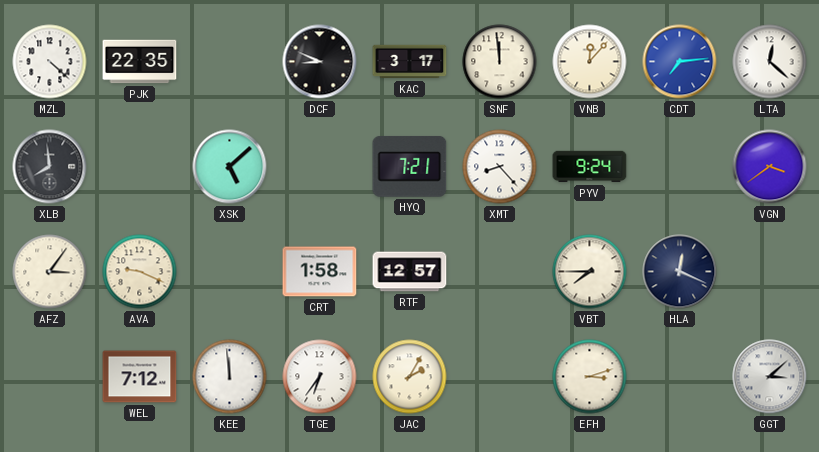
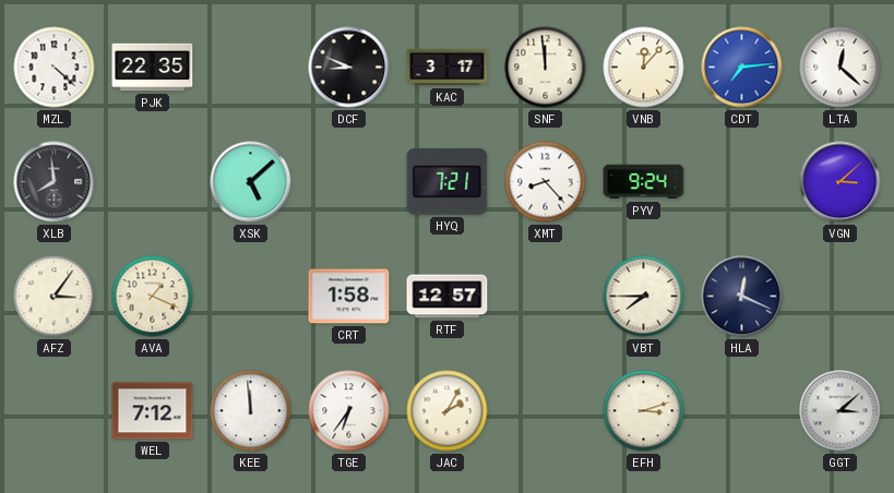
VGN: 3:39 -> 3:08
AVA: 9:19 -> 1:19
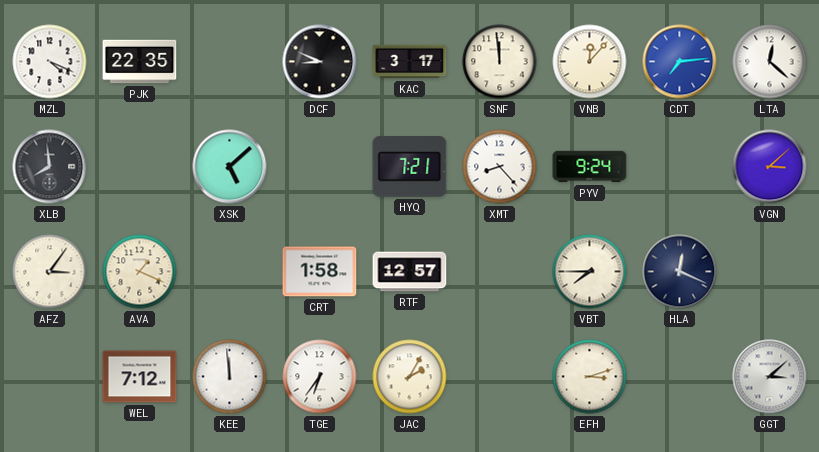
MZL: 4:22 -> 4:19
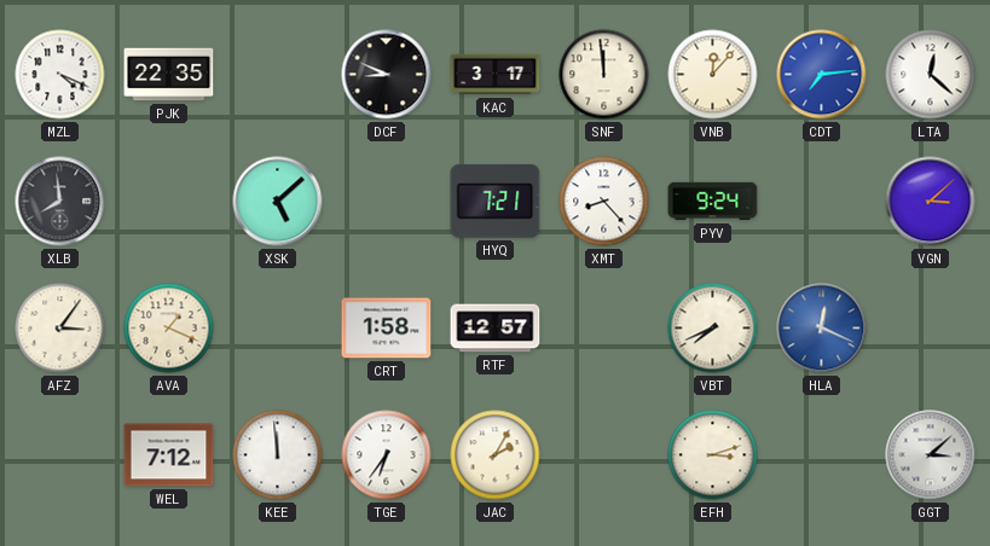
VBT: 7:45 -> 7:41
HLA dial: navy -> blue
